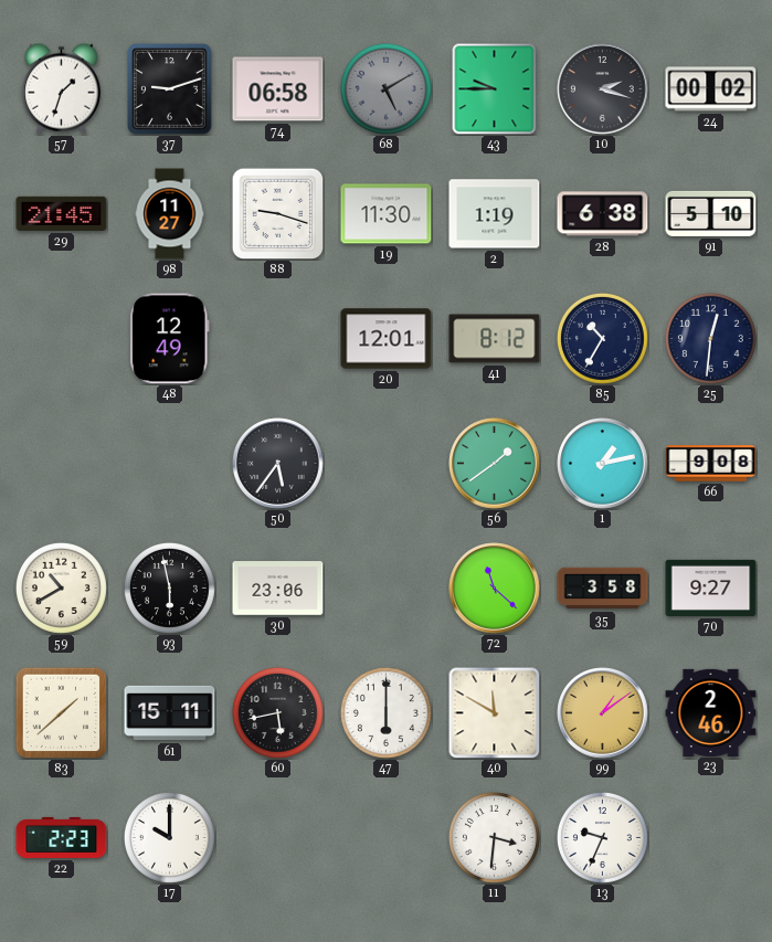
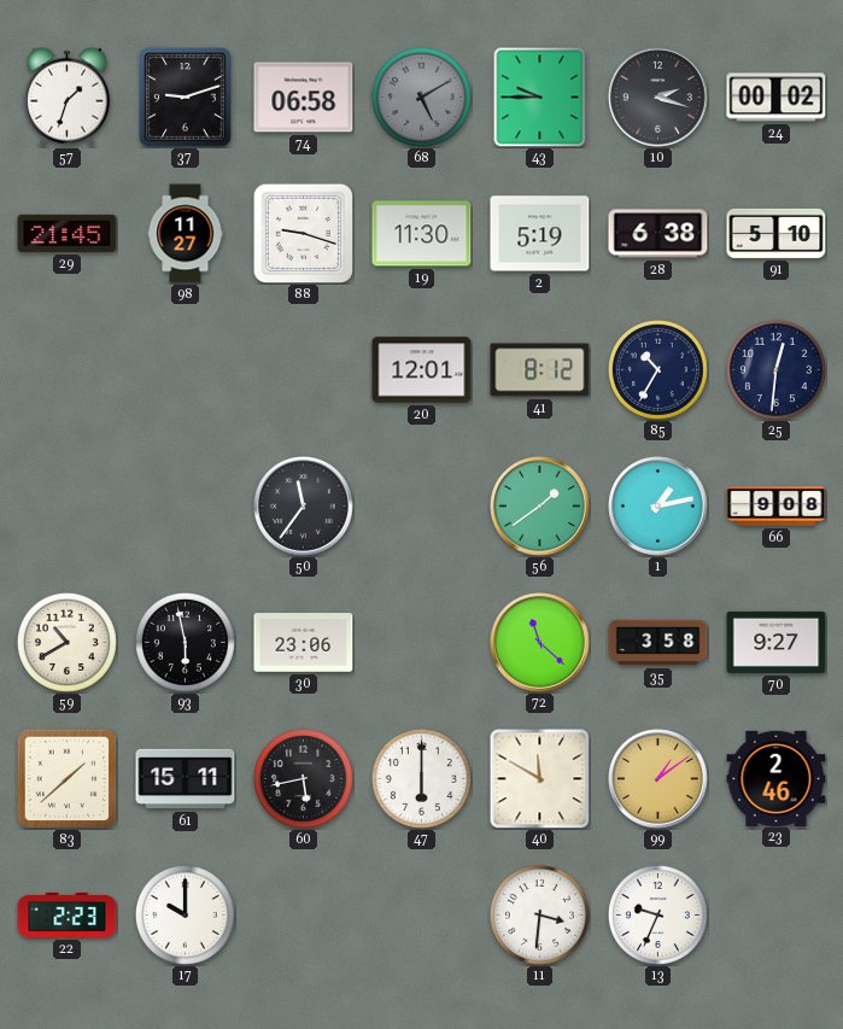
2: 1:19 -> 5:19
48: 12:49 -> none
50: 5:36 -> 11:36
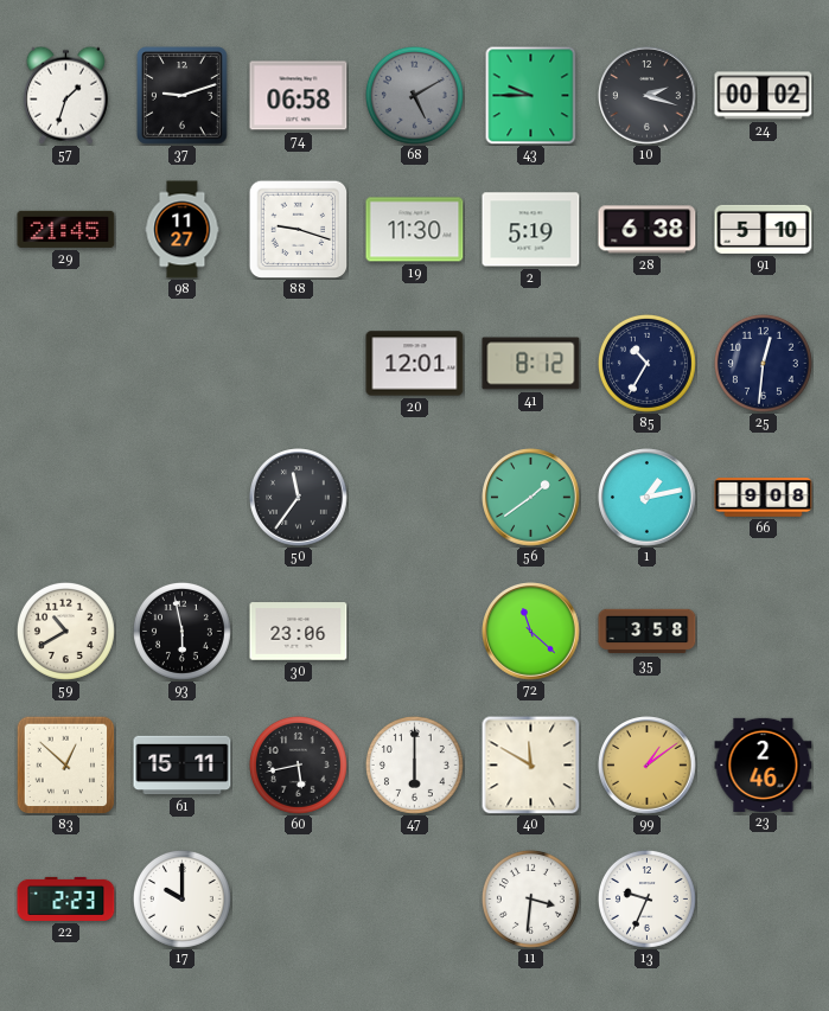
70: 9:27 -> none
83: 1:38 -> 12:52
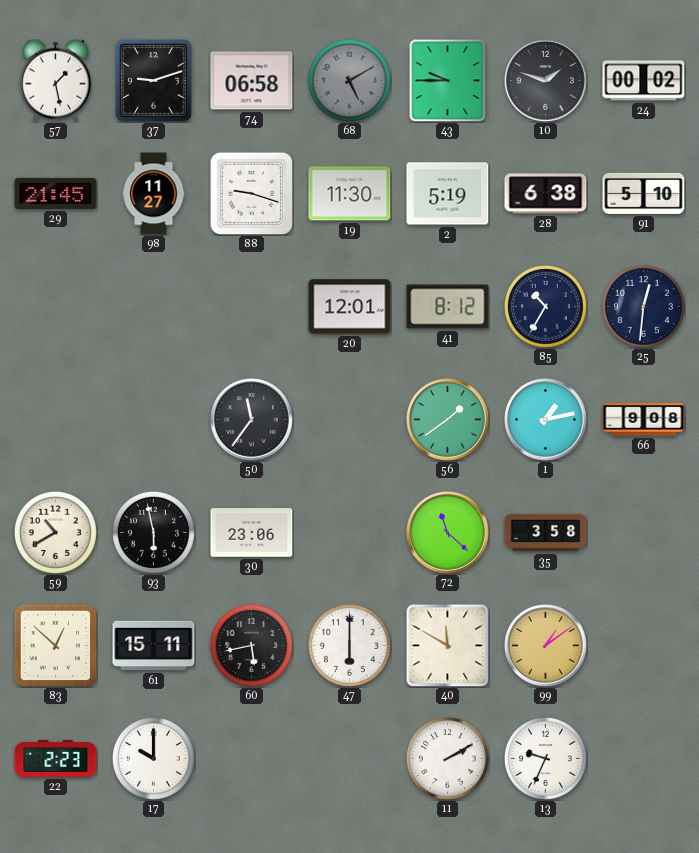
57: 1:33 -> 1:28
10: 2:18 -> 1:48
23: 2:46 -> none
11: 3:31 -> 2:10
